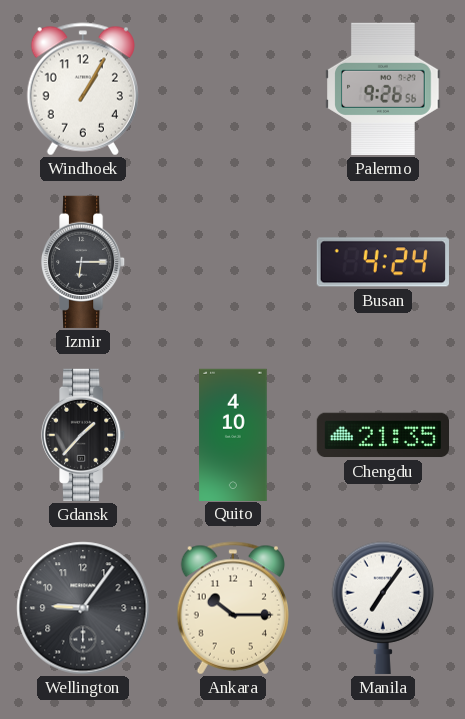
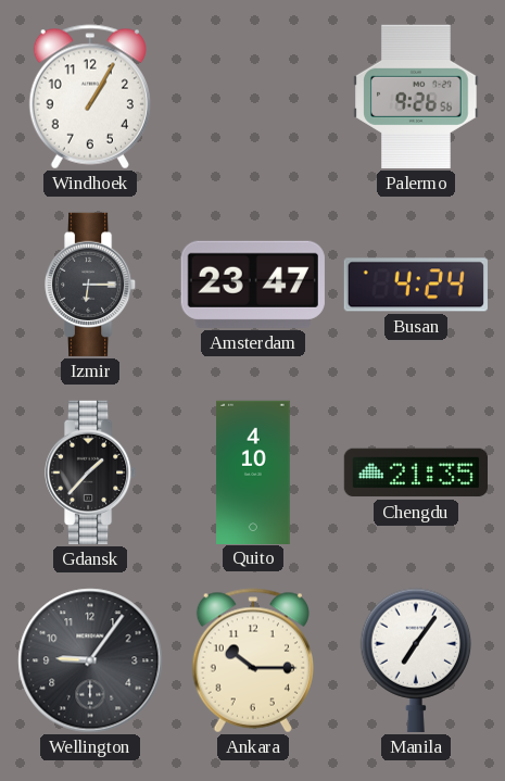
Amsterdam: none -> 23:47
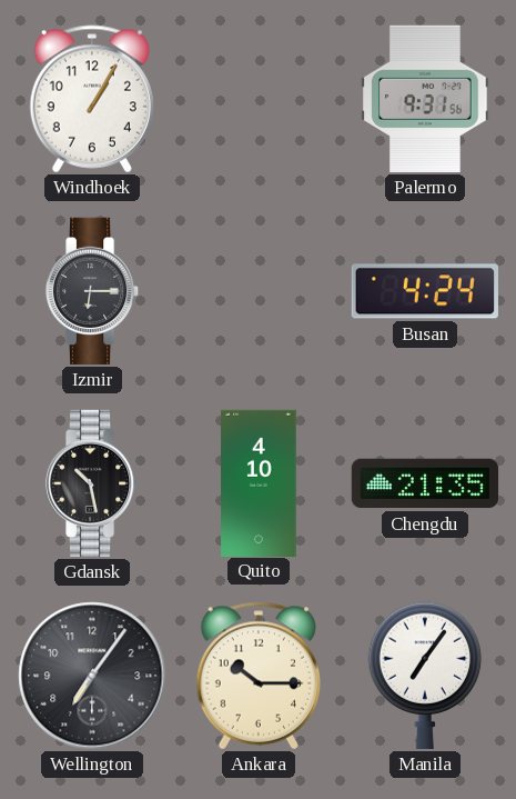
Palermo: 9:26 -> 9:31
Amsterdam: 23:47 -> none
Gdansk: 1:37 -> 10:28
Wellington: 9:06 -> 7:06
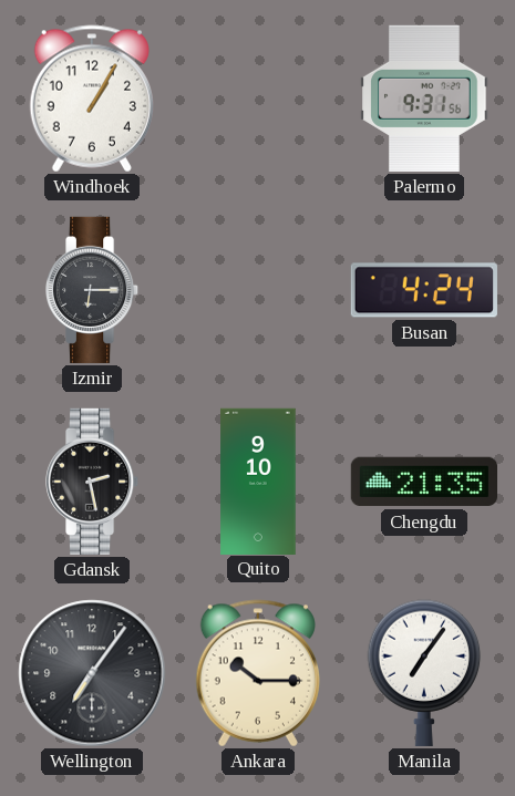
Gdansk: 10:28 -> 2:28
Quito: 4:10 -> 9:10
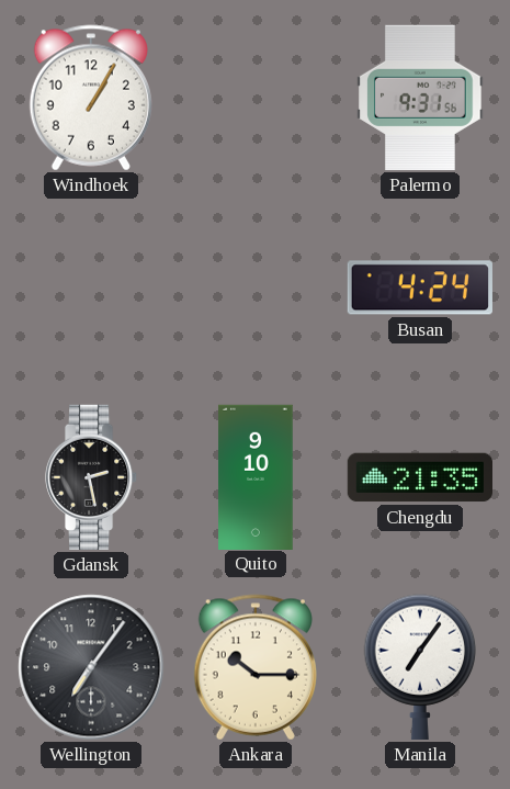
Izmir: 6:15 -> none
